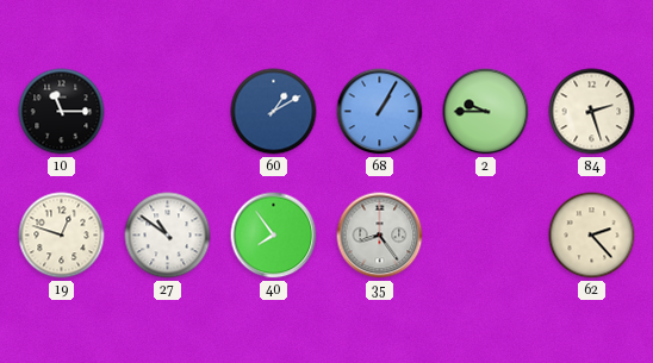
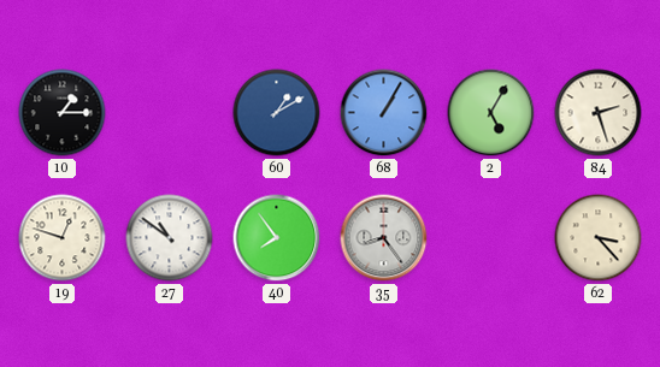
10: 11:15 -> 1:15
2: 9:45 -> 5:05
62: 2:23 -> 3:23
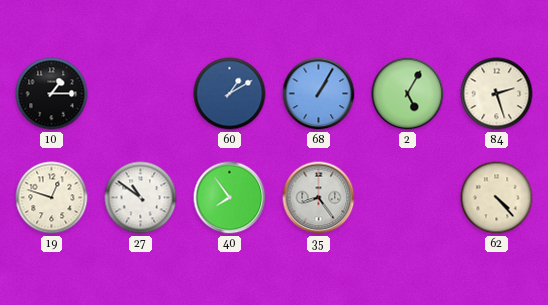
62: 3:23 -> 4:23
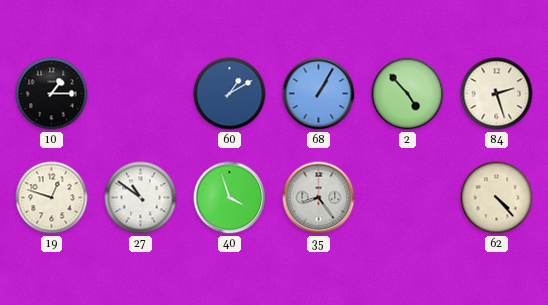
2: 5:05 -> 4:53
40: 7:54 -> 3:57
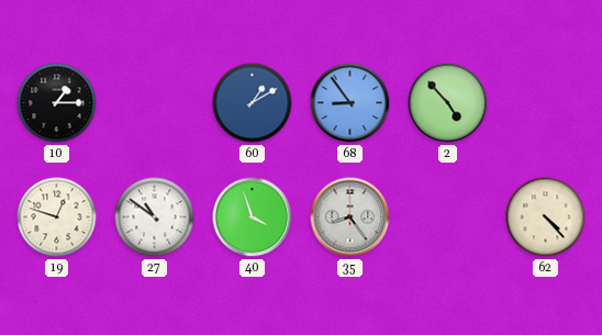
68: 1:05 -> 8:54
84: 2:27 -> none
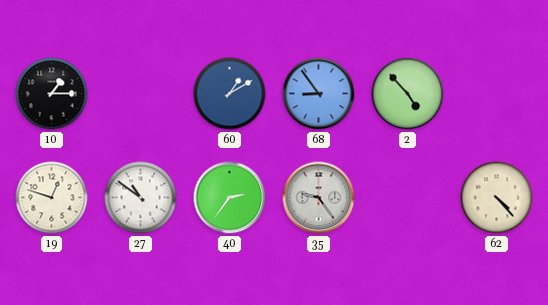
40: 3:57 -> 2:36
35: 8:24 -> 9:24
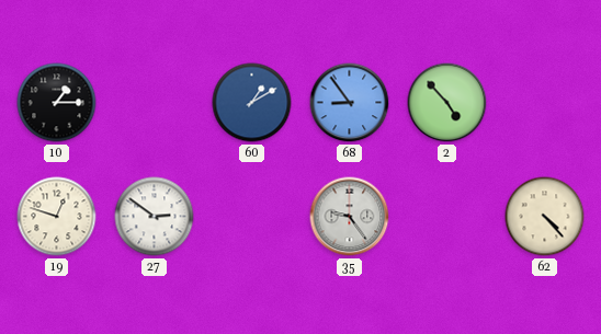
27: 10:51 -> 2:51
40: 2:36 -> none
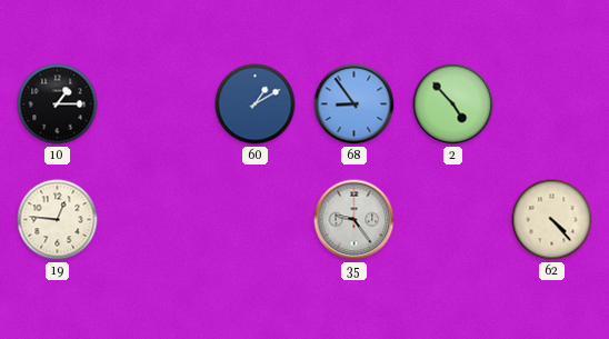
19: 12:48 -> 12:46
27: 2:51 -> none
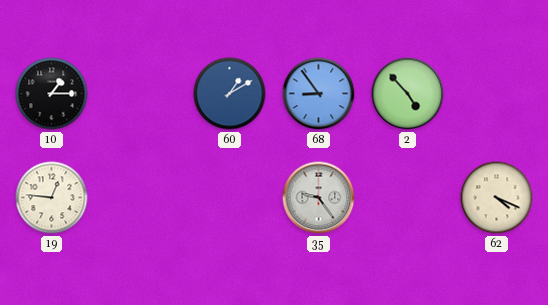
62: 4:23 -> 4:19
